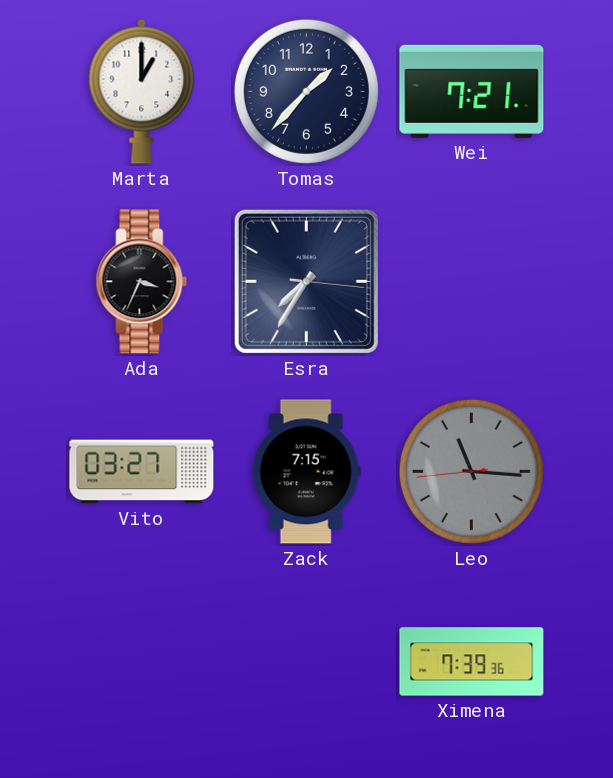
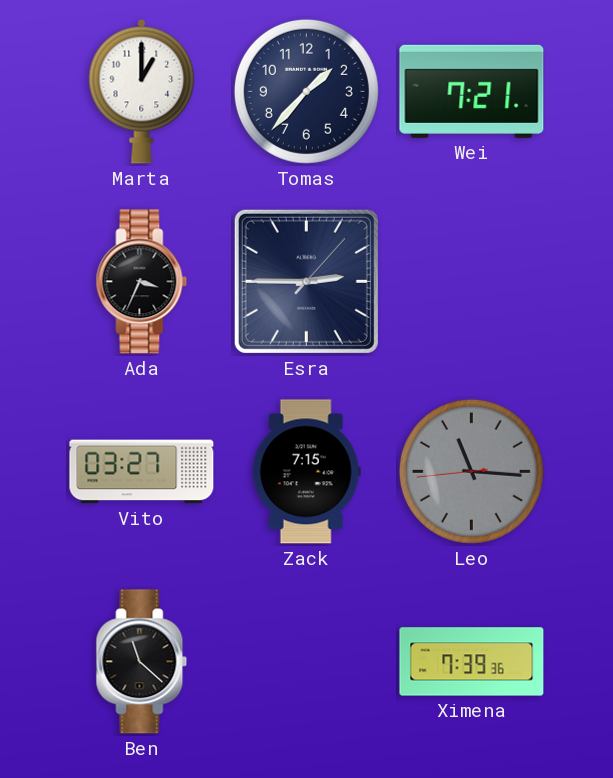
Esra: 7:35 -> 2:45
Ben: none -> 11:22
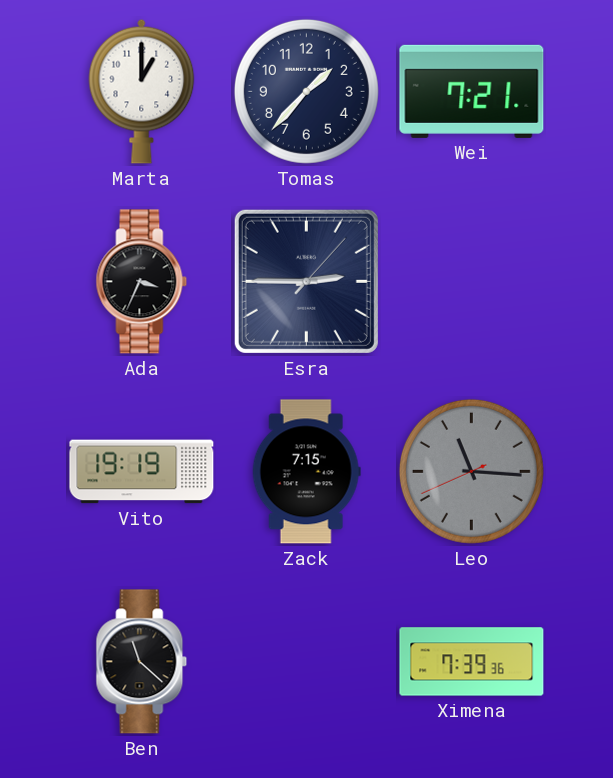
Vito: 03:27 -> 19:19
Leo: 11:15:44 -> 11:15:41
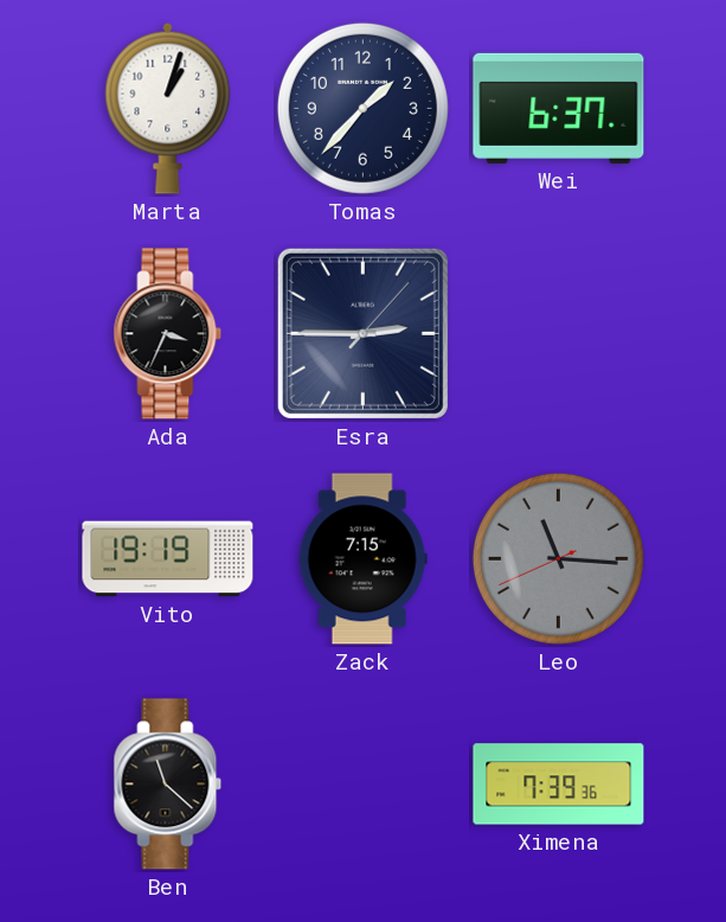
Marta: 1:00 -> 1:03
Wei: 7:21 -> 6:37
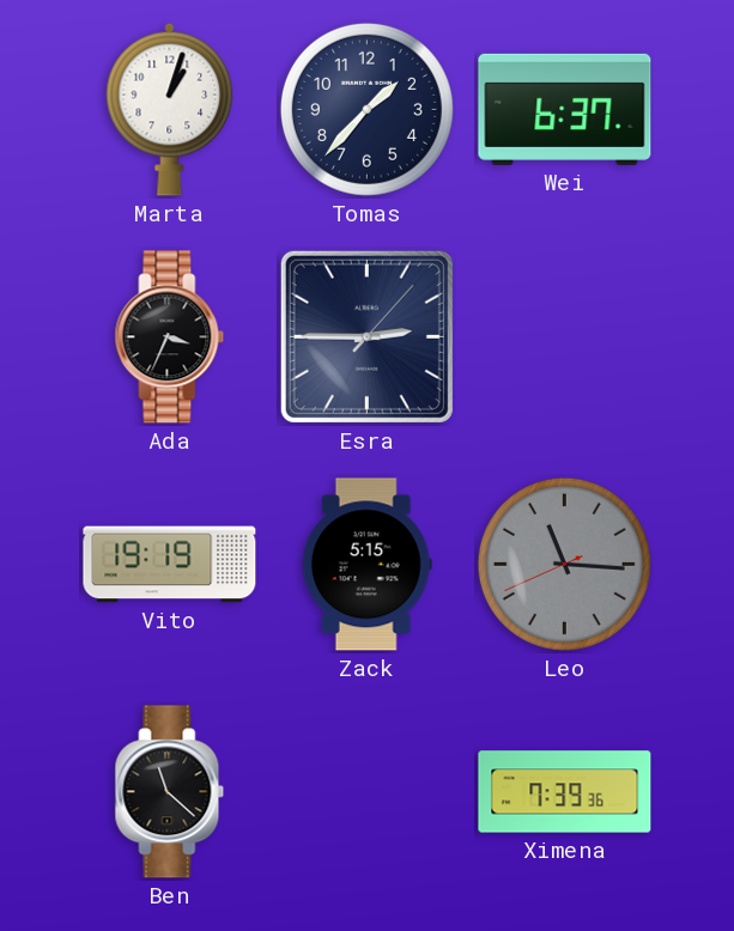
Zack: 7:15 -> 5:15
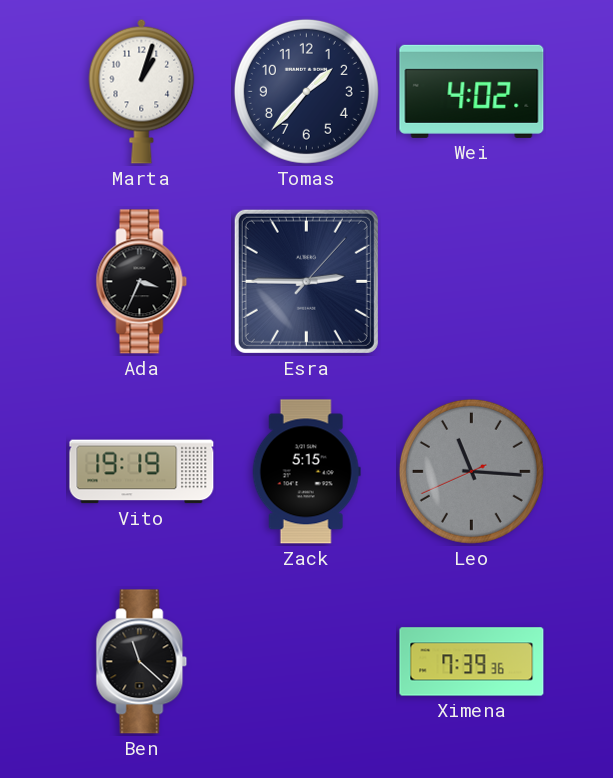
Wei: 6:37 -> 4:02
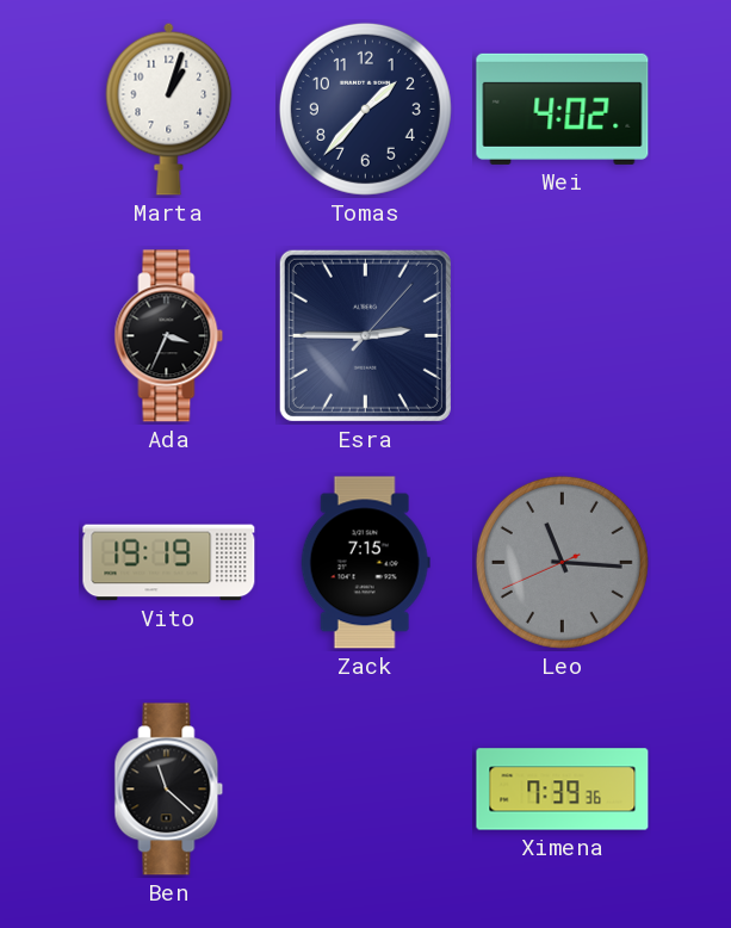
Zack: 5:15 -> 7:15
